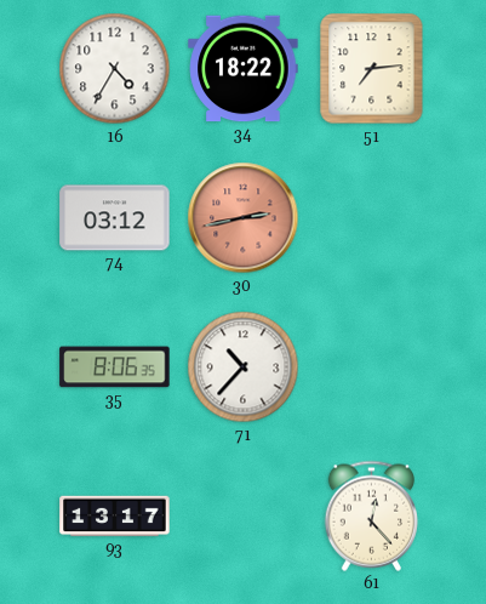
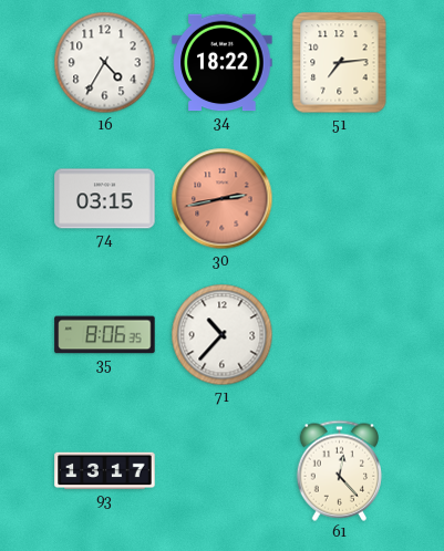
74: 03:12 -> 03:15
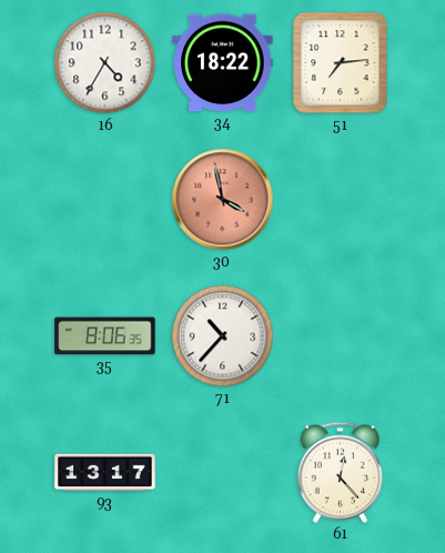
74: 03:15 -> none
30: 2:43 -> 3:58
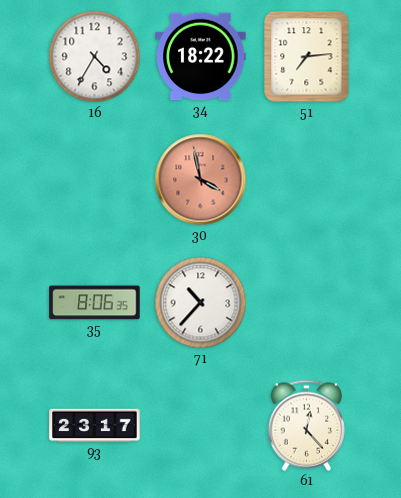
93: 13:17 -> 23:17
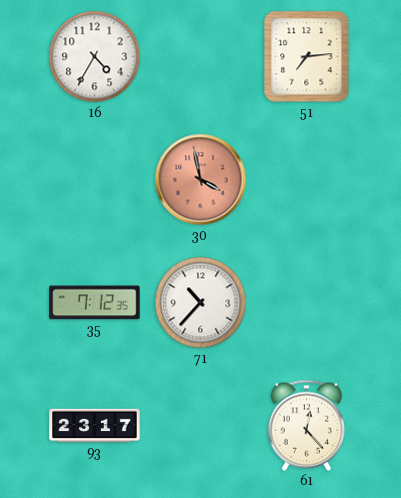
34: 18:22 -> none
35: 8:06 -> 7:12
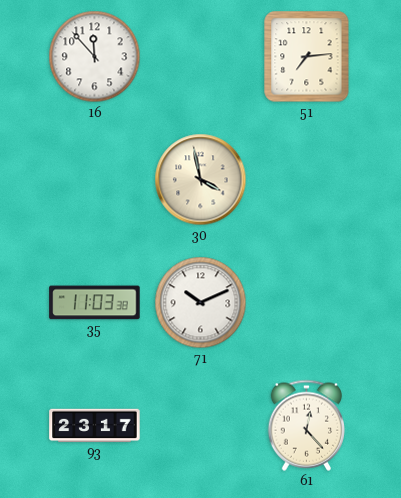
16: 4:35 -> 11:53
30 dial: salmon -> cream
35: 7:12 -> 11:03
71: 10:37 -> 10:11
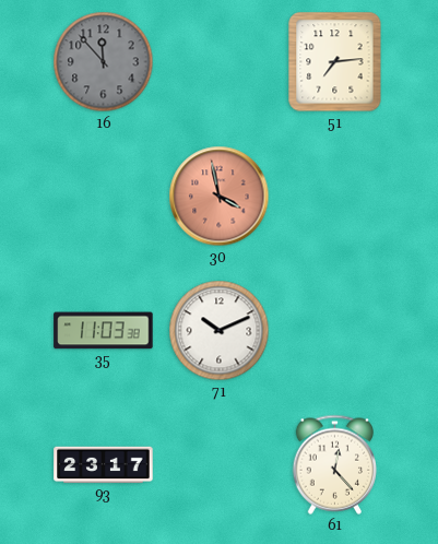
16 dial: white -> grey
30 dial: cream -> salmon
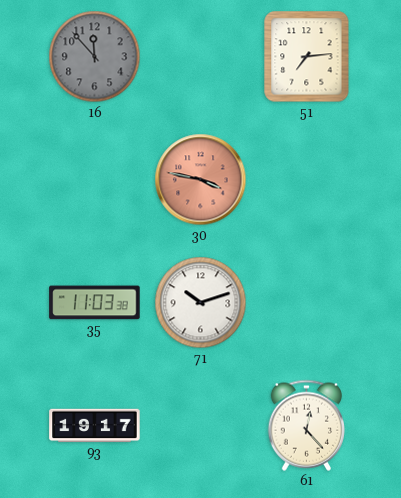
30: 3:58 -> 3:47
71: 10:11 -> 10:12
93: 23:17 -> 19:17
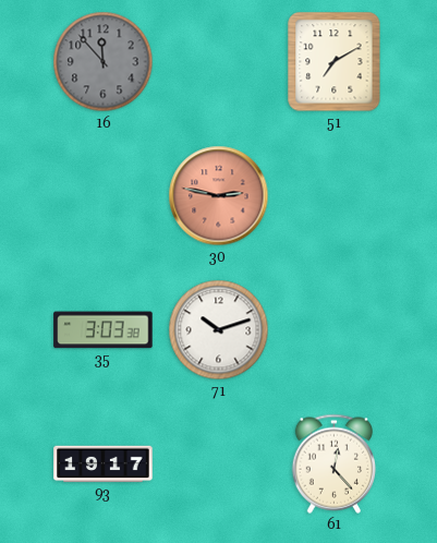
51: 7:14 -> 7:10
30: 3:47 -> 2:47
35: 11:03 -> 3:03
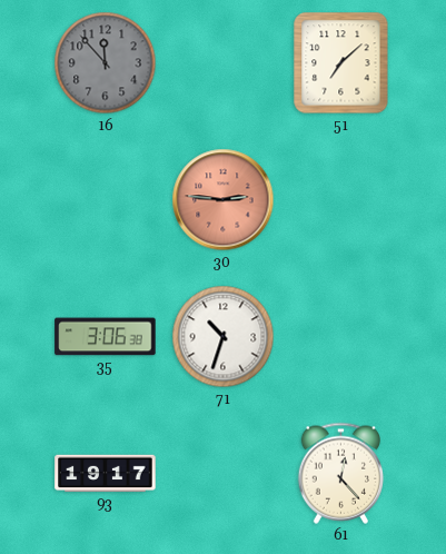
51: 7:10 -> 7:08
30: 2:47 -> 2:46
35: 3:03 -> 3:06
71: 10:12 -> 10:33
